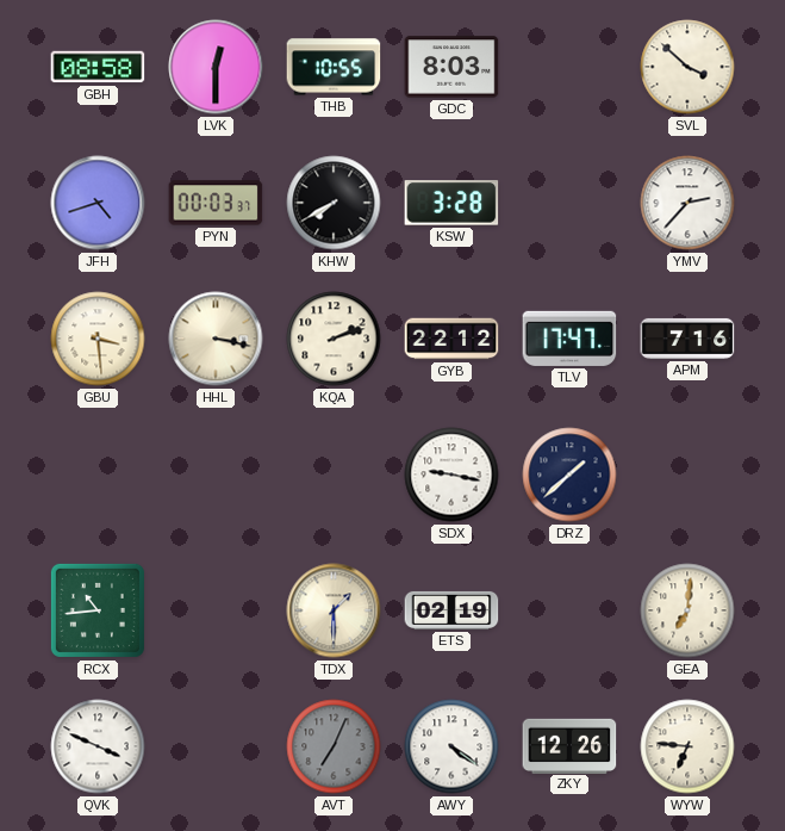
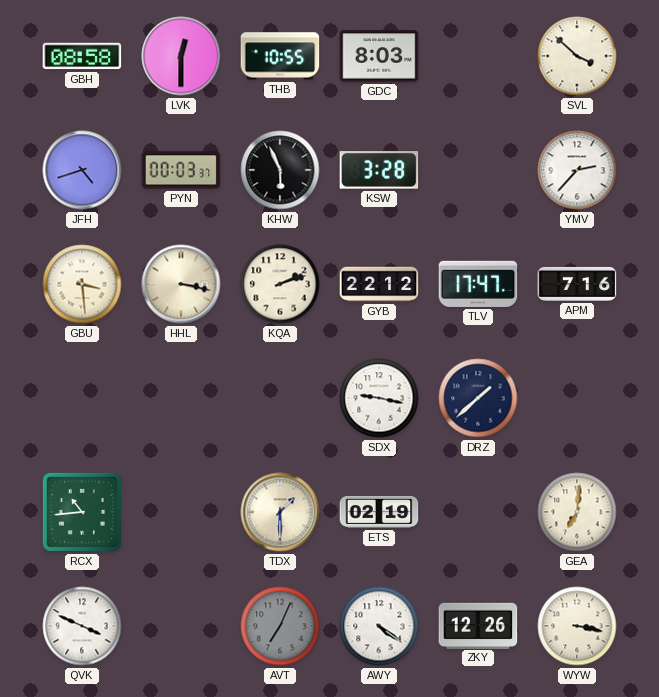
KHW: 7:40 -> 5:56
WYW: 6:46 -> 3:17
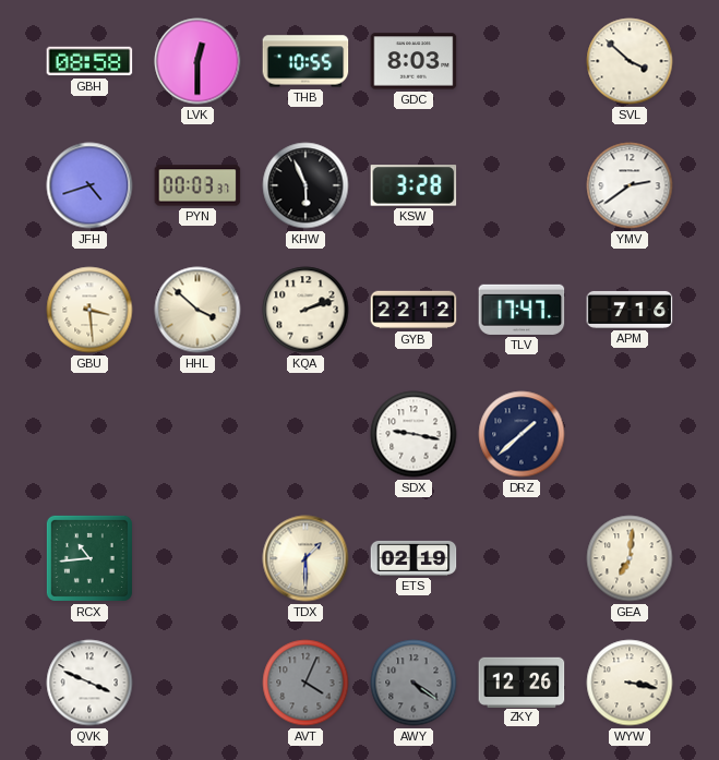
YMV: 2:37 -> 2:39
HHL: 3:17 -> 3:52
AVT: 7:04 -> 4:04
AWY dial: white -> grey
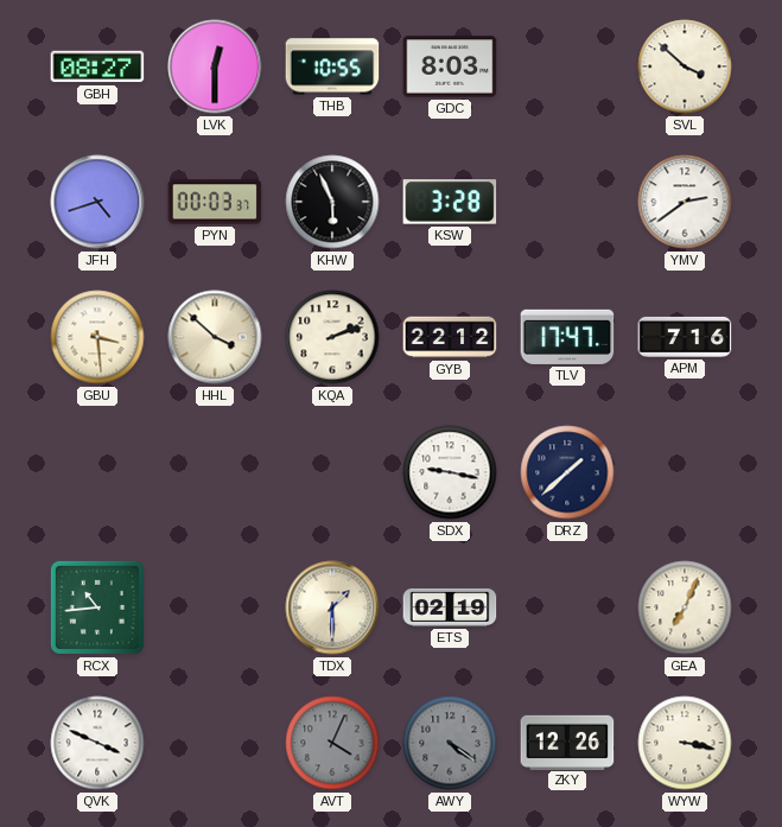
GBH: 08:58 -> 08:27
GEA: 7:01 -> 7:04
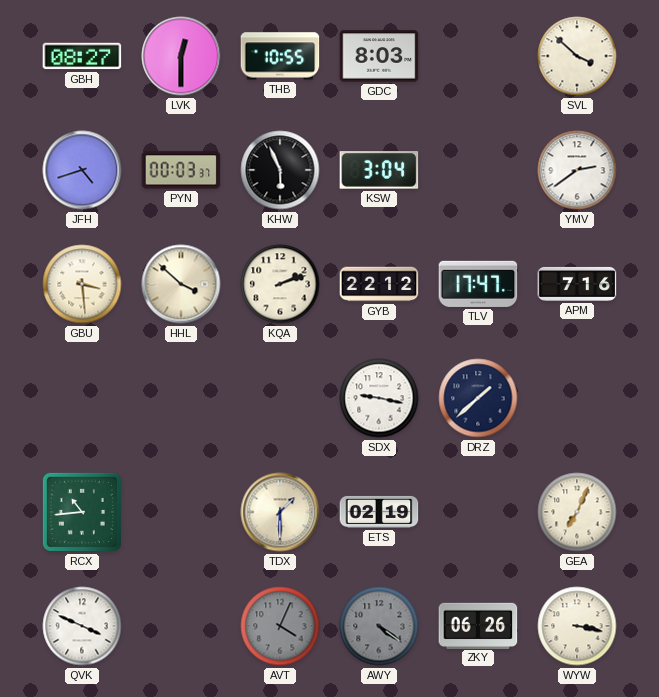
KSW: 3:28 -> 3:04
ZKY: 12:26 -> 06:26
